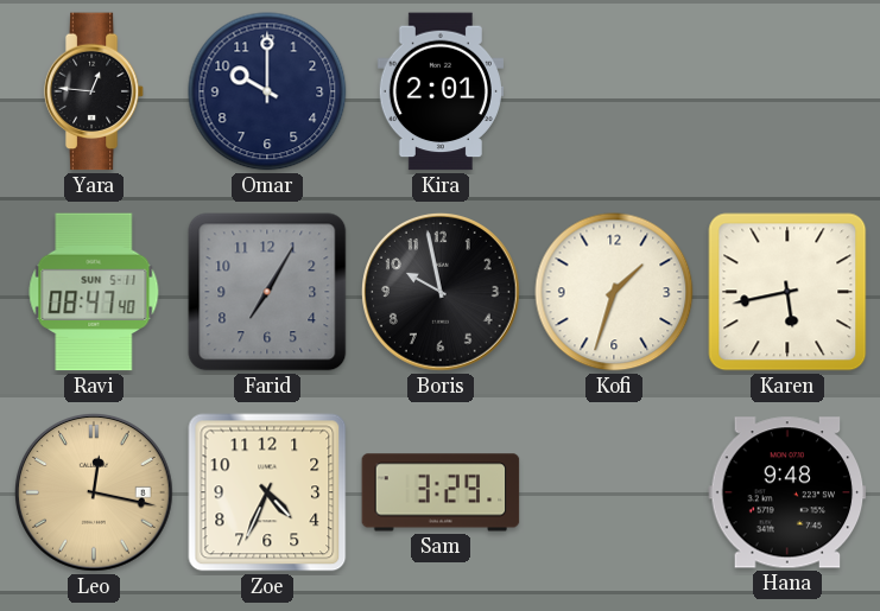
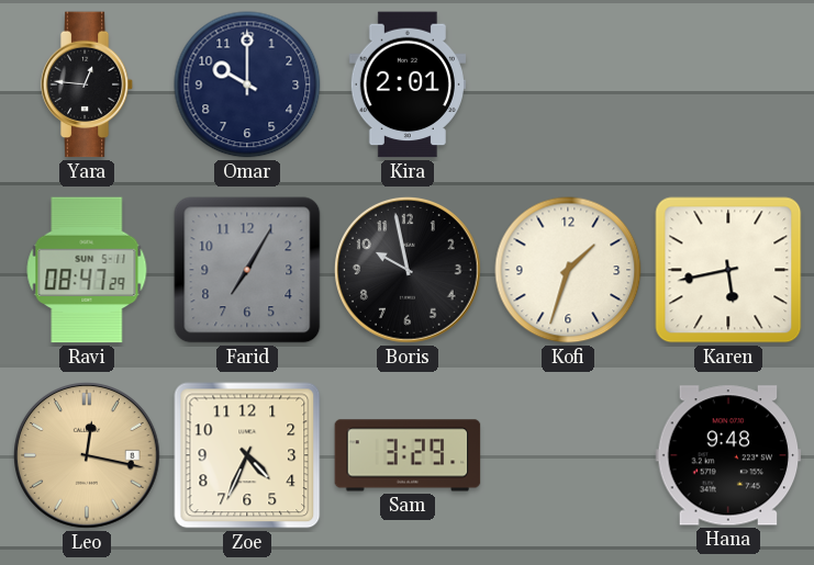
Ravi: 08:47:40 -> 08:47:29
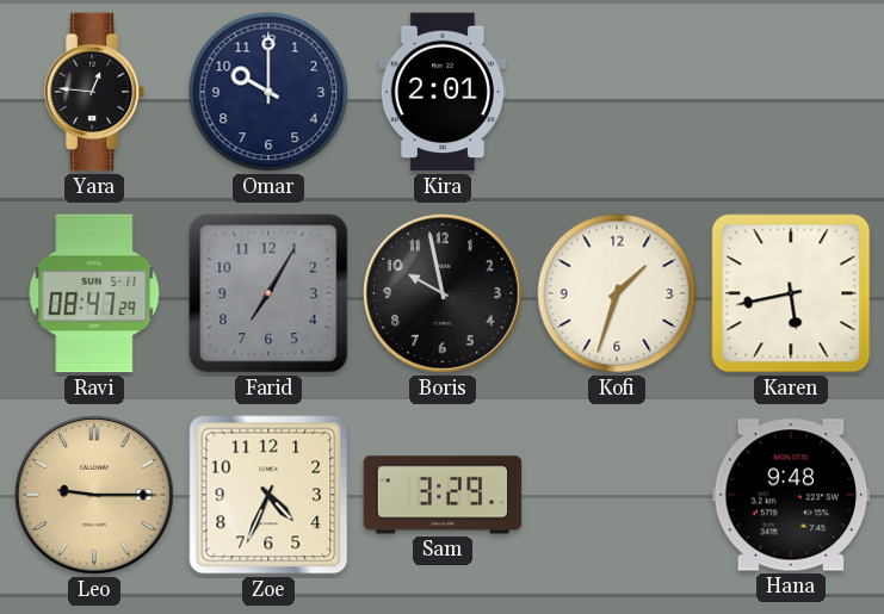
Leo: 12:17 -> 9:15
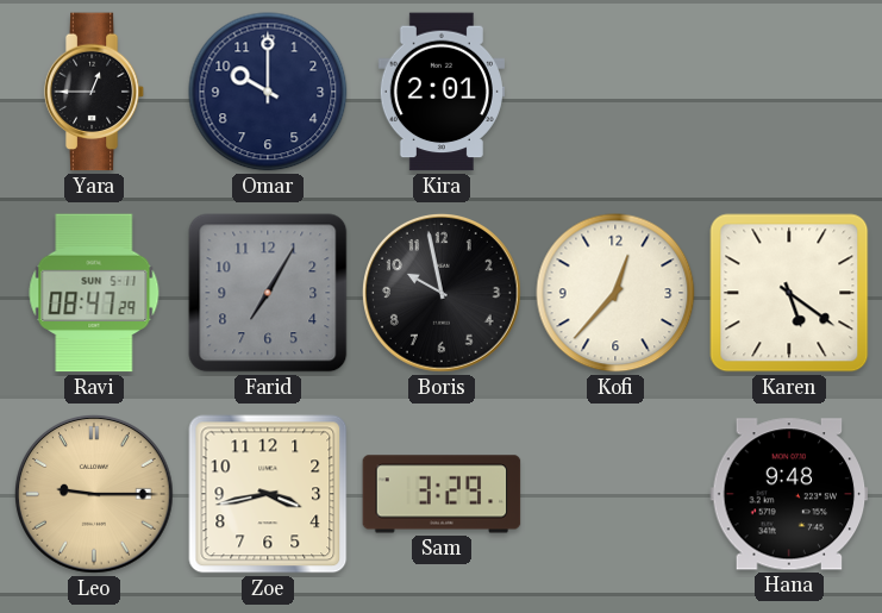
Yara: 12:46 -> 12:45
Kofi: 1:33 -> 12:37
Karen: 5:43 -> 5:21
Zoe: 4:34 -> 3:43
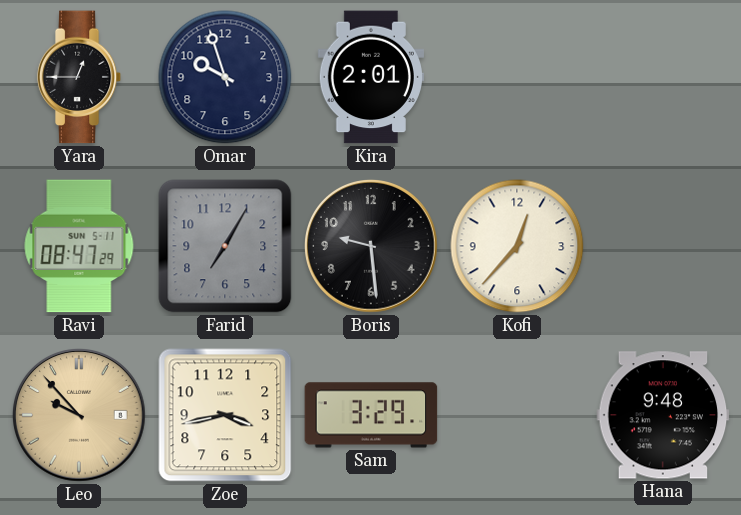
Omar: 10:00 -> 9:57
Boris: 9:58 -> 9:29
Karen: 5:21 -> none
Leo: 9:15 -> 9:53
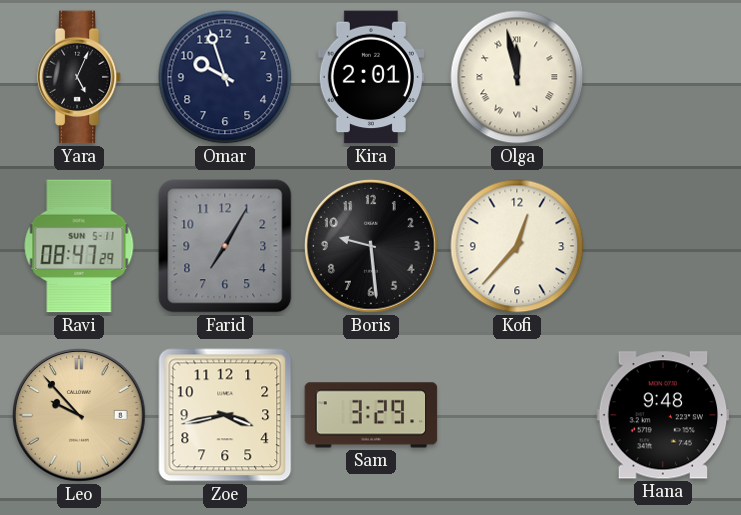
Yara: 12:45 -> 5:04
Olga: none -> 11:58
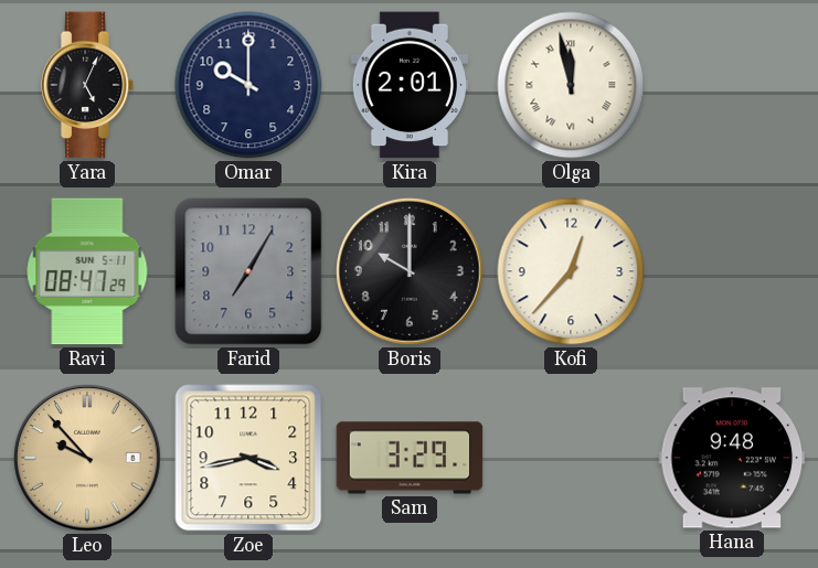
Omar: 9:57 -> 10:00
Boris: 9:29 -> 10:00
